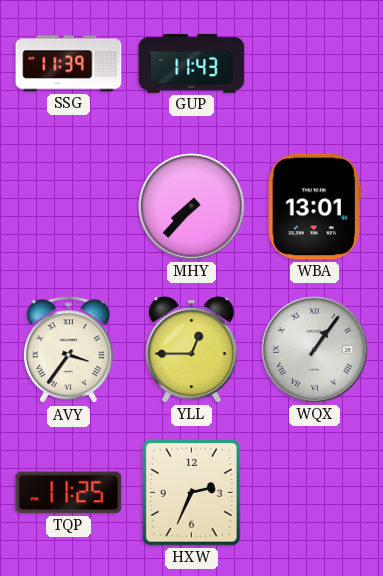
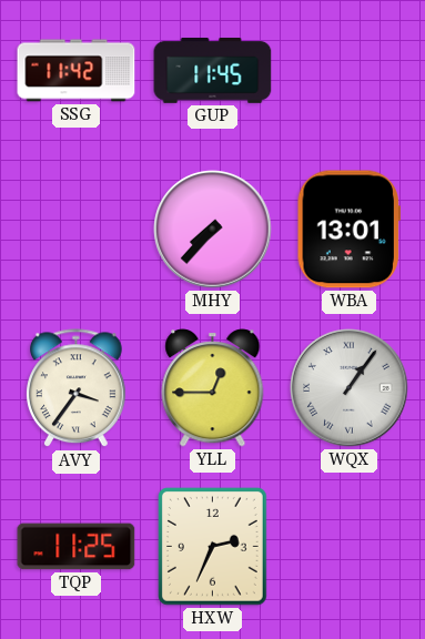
SSG: 11:39 -> 11:42
GUP: 11:43 -> 11:45
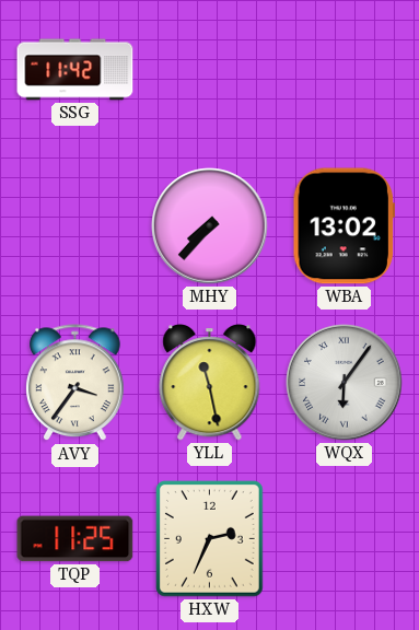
GUP: 11:45 -> none
WBA: 13:01 -> 13:02
YLL: 12:45 -> 11:28
WQX: 1:06 -> 6:06
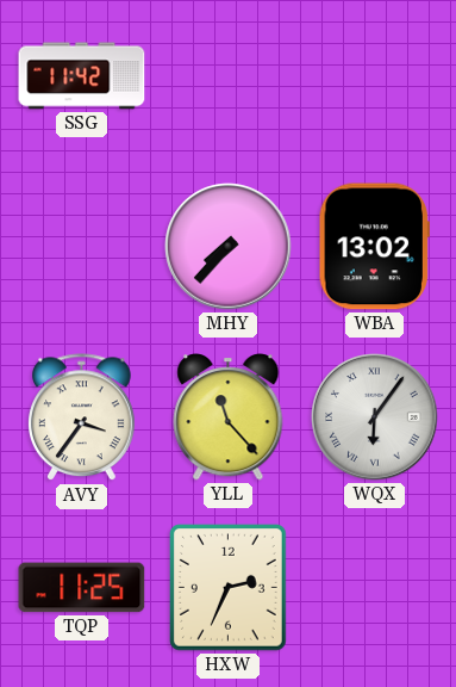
YLL: 11:28 -> 11:23
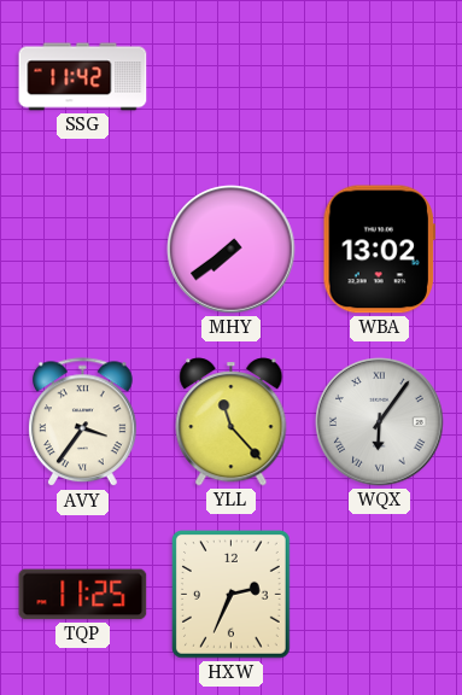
MHY: 7:37 -> 7:39
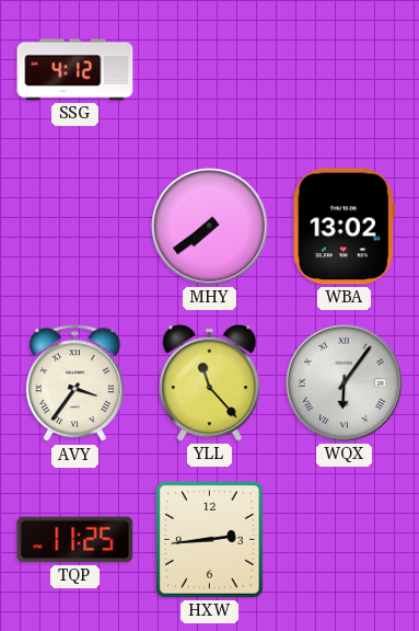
SSG: 11:42 -> 4:12
HXW: 2:34 -> 2:44
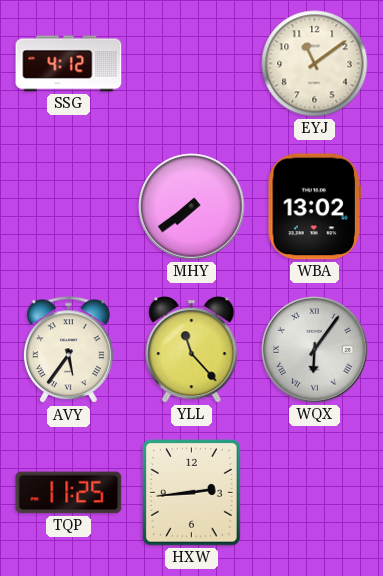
EYJ: none -> 11:09
AVY: 3:36 -> 5:36
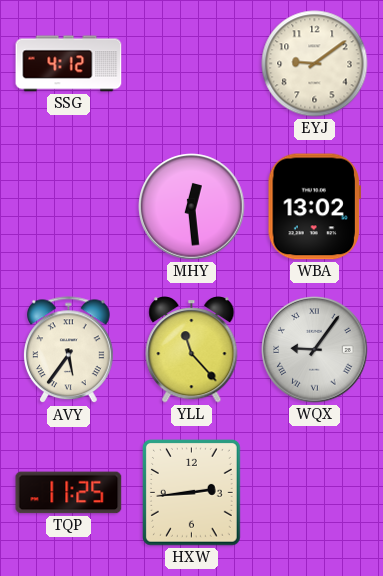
EYJ: 11:09 -> 9:09
MHY: 7:39 -> 12:29
WQX: 6:06 -> 9:06
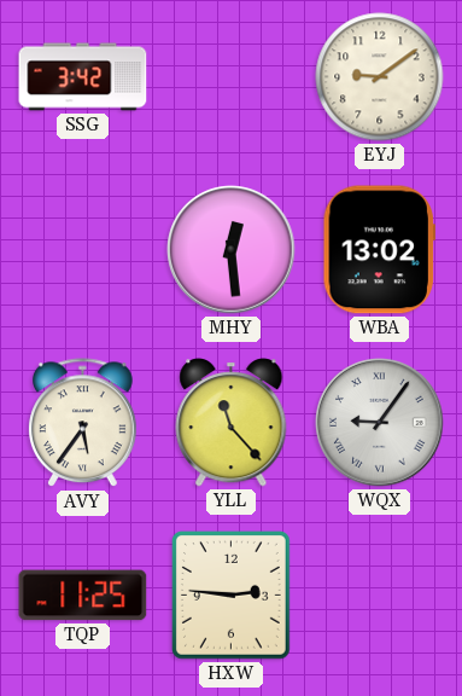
SSG: 4:12 -> 3:42
HXW: 2:44 -> 2:46
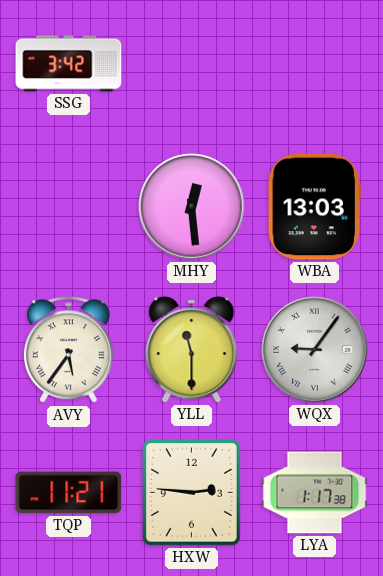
EYJ: 9:09 -> none
WBA: 13:02 -> 13:03
YLL: 11:23 -> 11:30
TQP: 11:25 -> 11:21
LYA: none -> 1:17
